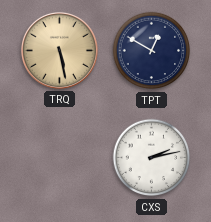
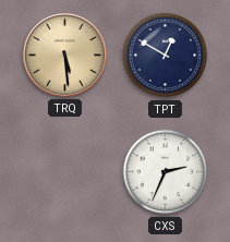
TRQ: 5:28 -> 5:29
CXS: 2:13 -> 2:34
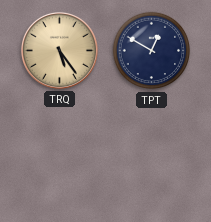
TRQ: 5:29 -> 5:24
CXS: 2:34 -> none
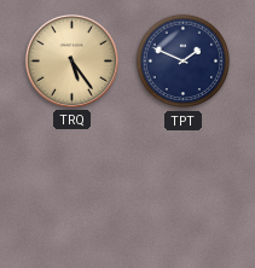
TPT: 12:50 -> 1:49
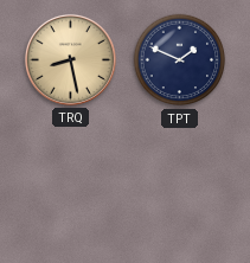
TRQ: 5:24 -> 8:28
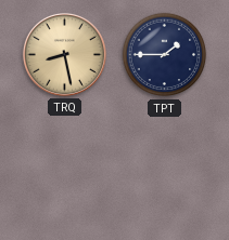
TPT: 1:49 -> 1:45
